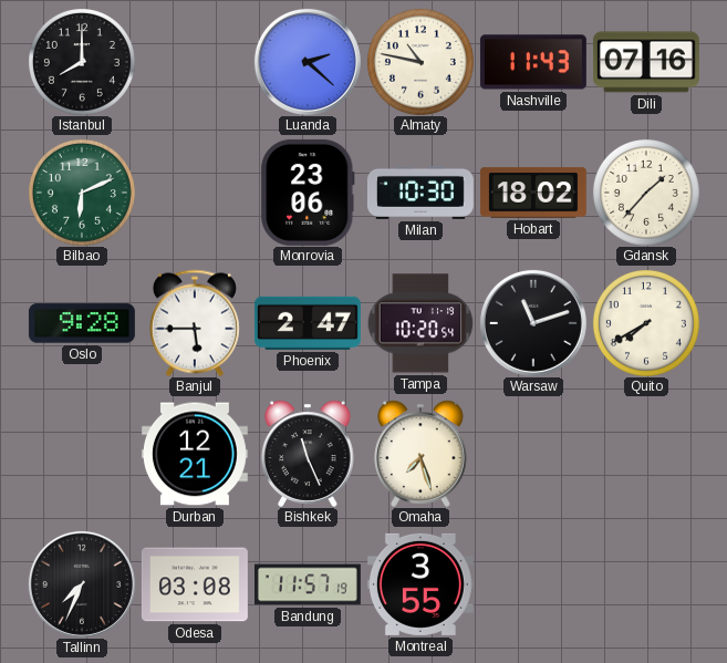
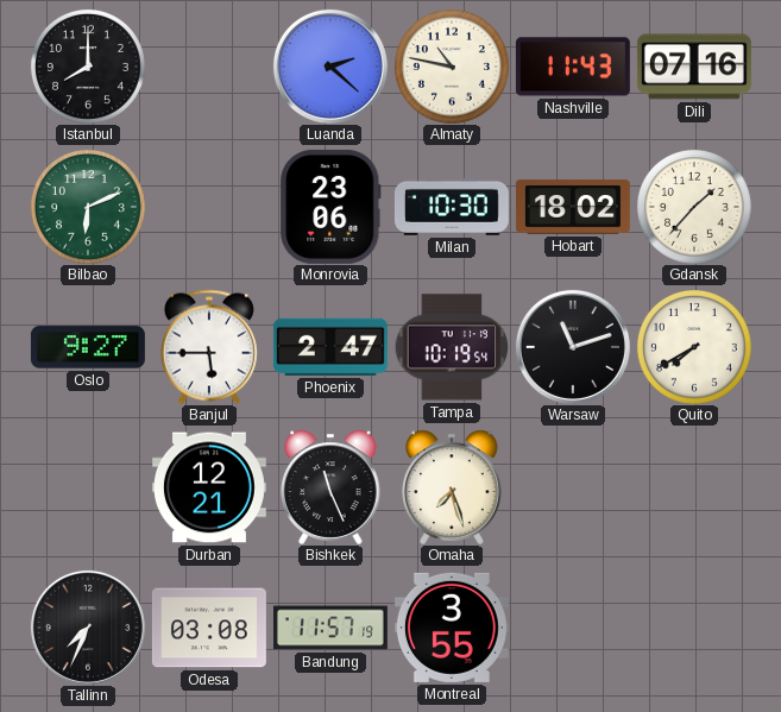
Oslo: 9:28 -> 9:27
Tampa: 10:20 -> 10:19
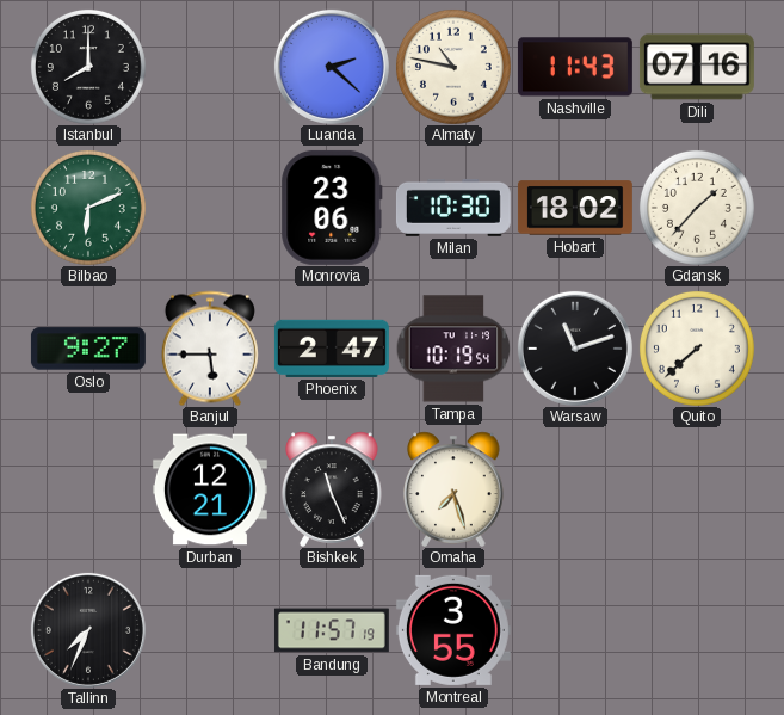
Quito: 7:40 -> 7:38
Odesa: 03:08 -> none
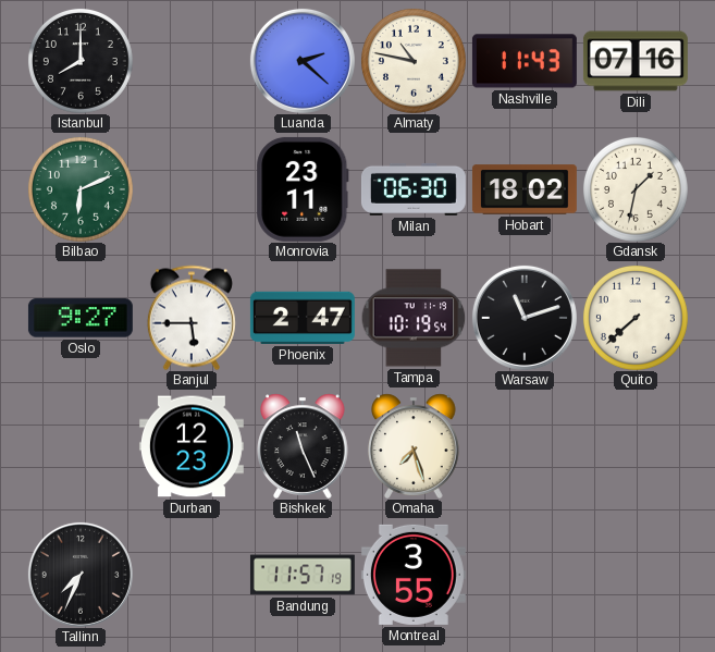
Monrovia: 23:06 -> 23:11
Milan: 10:30 -> 06:30
Gdansk: 1:37 -> 1:32
Durban: 12:21 -> 12:23
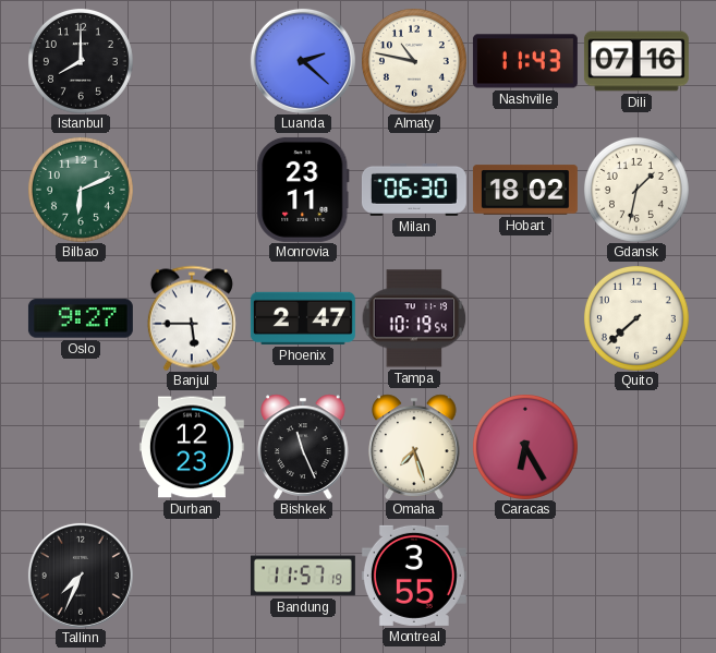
Warsaw: 11:12 -> none
Caracas: none -> 6:25
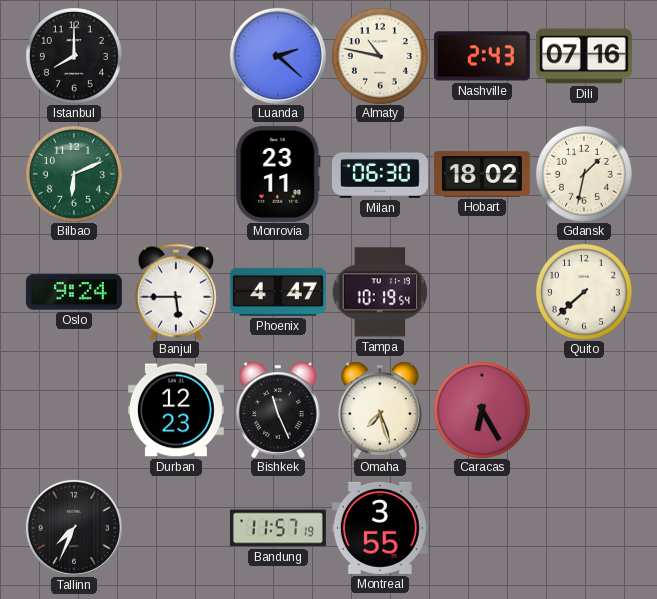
Nashville: 11:43 -> 2:43
Oslo: 9:27 -> 9:24
Phoenix: 2:47 -> 4:47
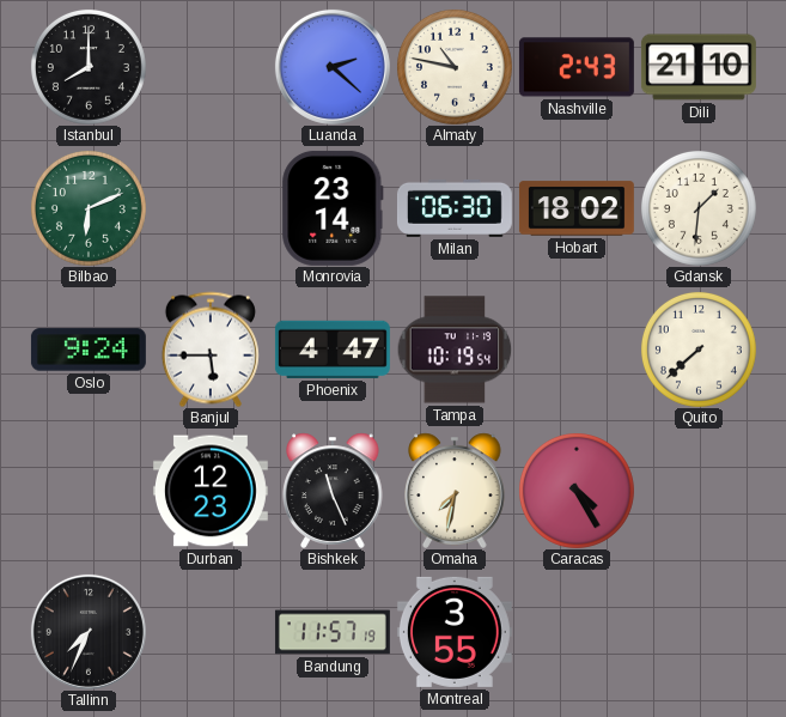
Dili: 07:16 -> 21:10
Monrovia: 23:11 -> 23:14
Gdansk: 1:32 -> 1:31
Omaha: 7:27 -> 7:32
Caracas: 6:25 -> 4:25
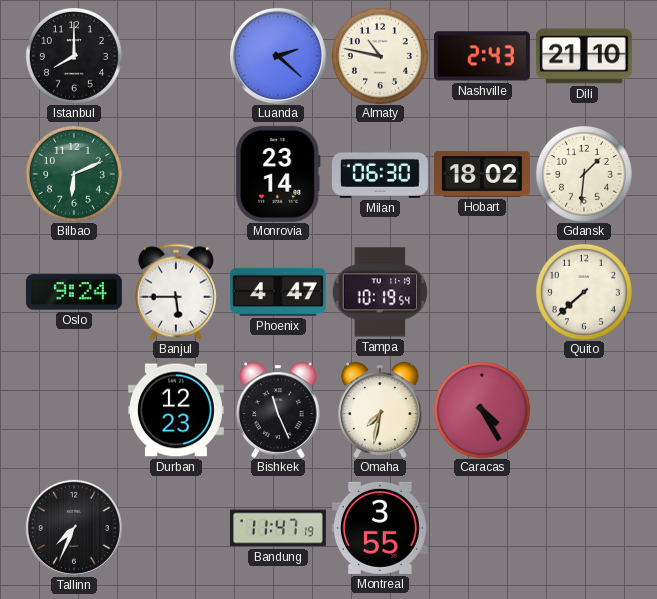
Bandung: 11:57 -> 11:47
